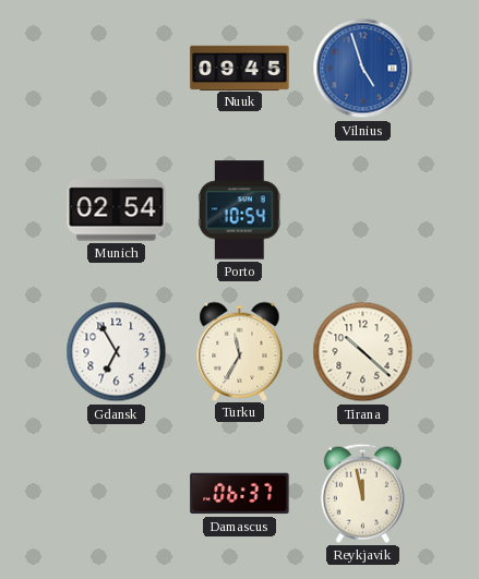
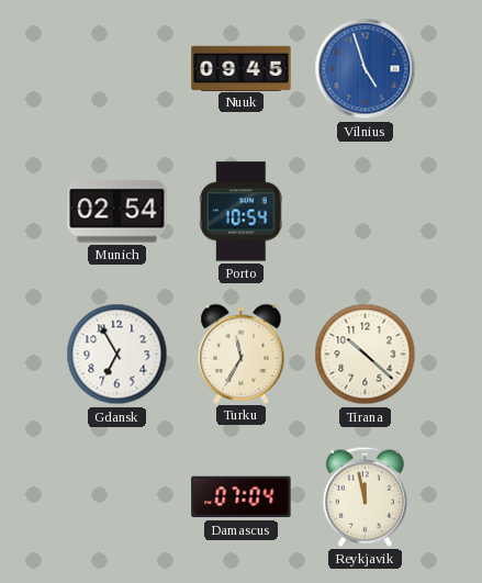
Damascus: 06:37 -> 07:04
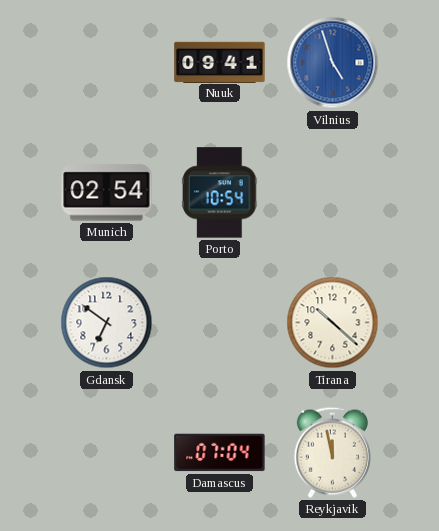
Nuuk: 09:45 -> 09:41
Gdansk: 6:55 -> 6:51
Turku: 11:35 -> none
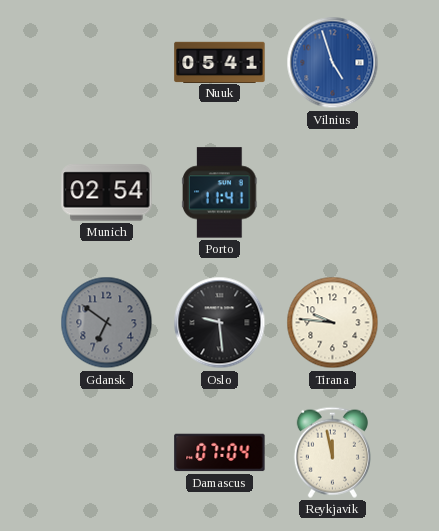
Nuuk: 09:41 -> 05:41
Porto: 10:54 -> 11:41
Gdansk dial: white -> grey
Oslo: none -> 9:29
Tirana: 10:22 -> 9:46
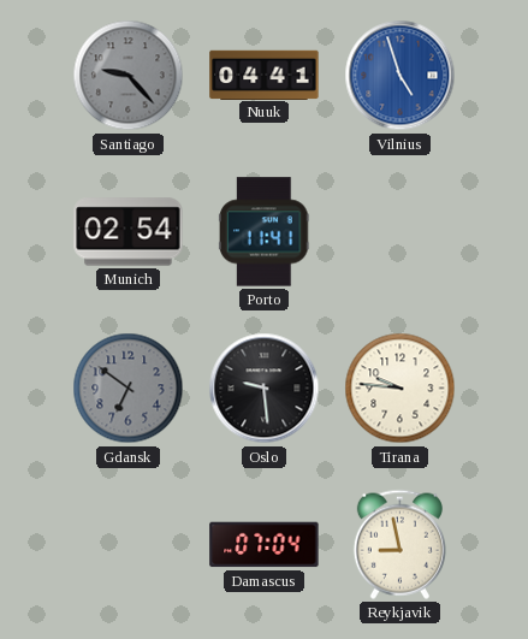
Santiago: none -> 9:23
Nuuk: 05:41 -> 04:41
Reykjavik: 11:58 -> 8:58
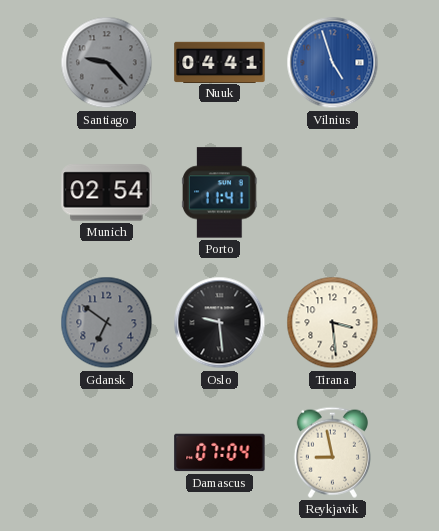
Tirana: 9:46 -> 3:29
